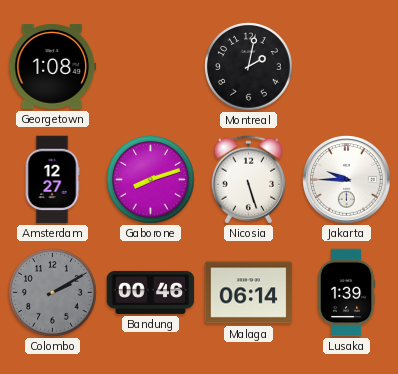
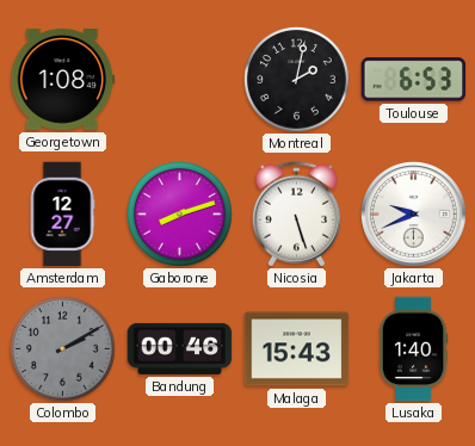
Toulouse: none -> 6:53
Jakarta: 9:45 -> 9:41
Malaga: 06:14 -> 15:43
Lusaka: 1:39 -> 1:40
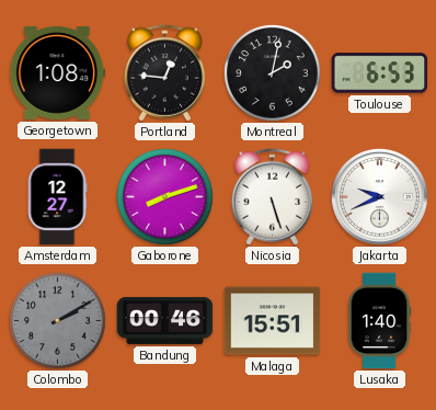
Portland: none -> 12:46
Malaga: 15:43 -> 15:51
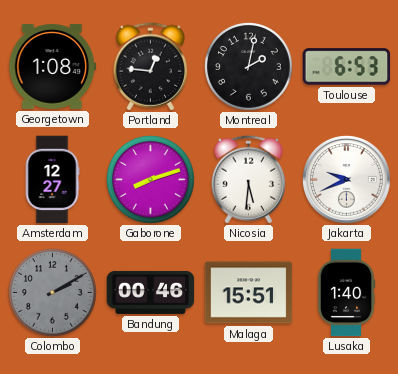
Nicosia: 5:27 -> 5:31
